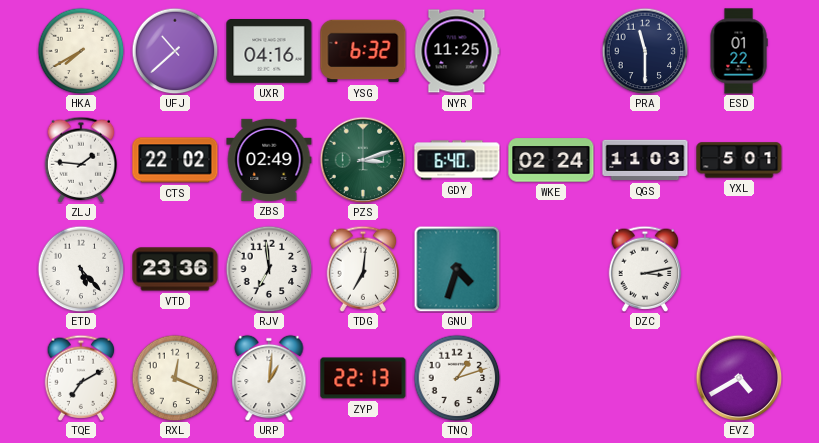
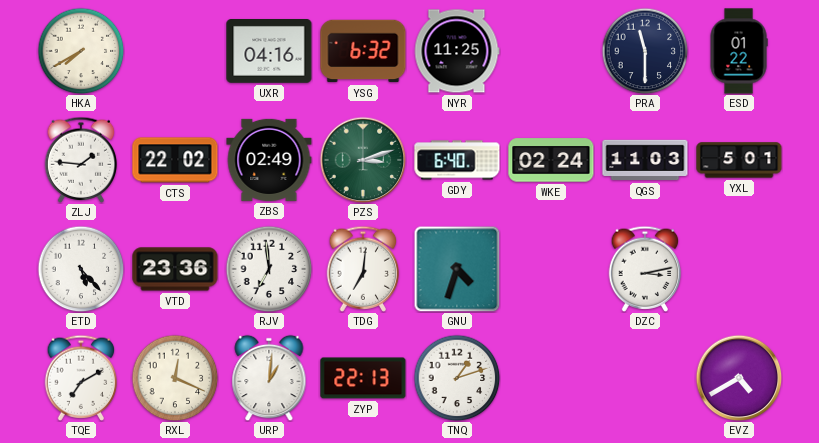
UFJ: 10:38 -> none
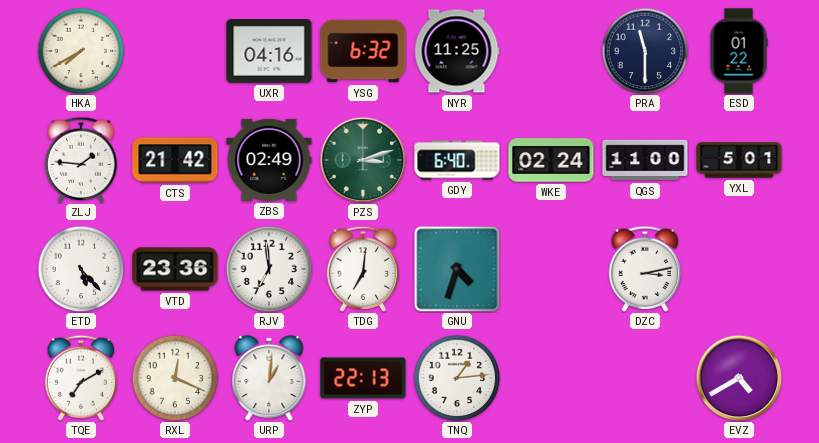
CTS: 22:02 -> 21:42
QGS: 11:03 -> 11:00
TNQ: 1:12 -> 1:14
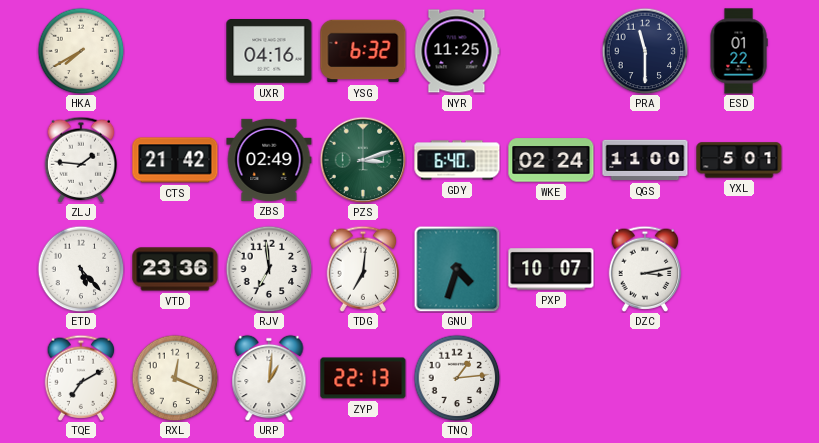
PXP: none -> 10:07
EVZ: 4:40 -> none
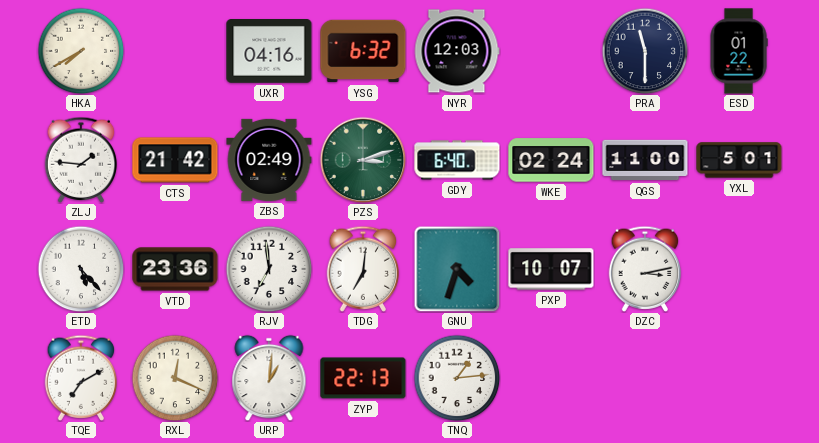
NYR: 11:25 -> 12:03
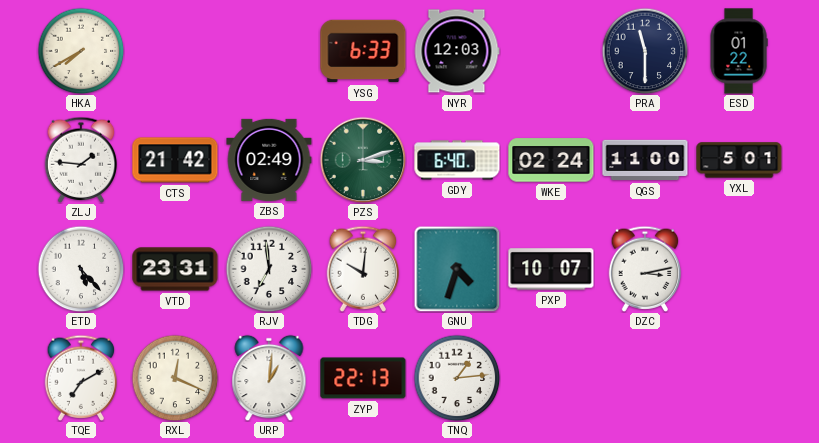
UXR: 04:16 -> none
YSG: 6:32 -> 6:33
VTD: 23:36 -> 23:31
TDG: 7:01 -> 10:01
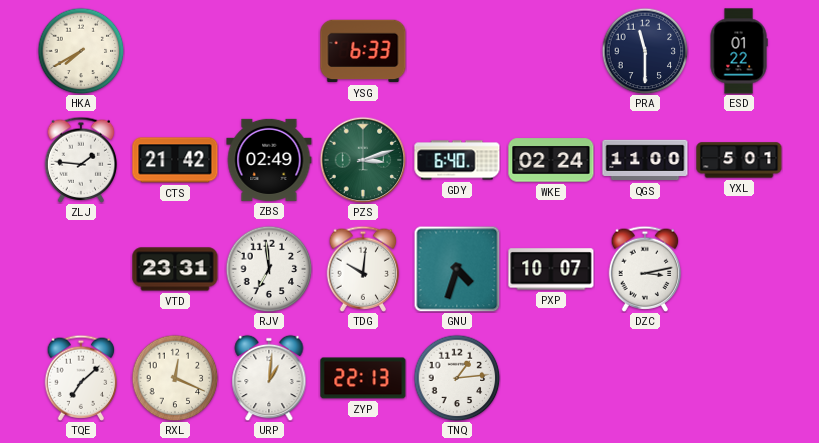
NYR: 12:03 -> none
ETD: 5:23 -> none
TQE: 7:10 -> 7:08
